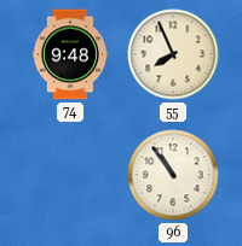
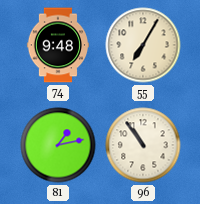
55: 7:56 -> 7:05
81: none -> 1:13
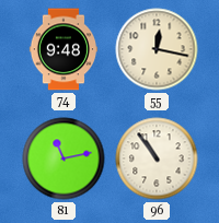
55: 7:05 -> 12:17
81: 1:13 -> 11:13
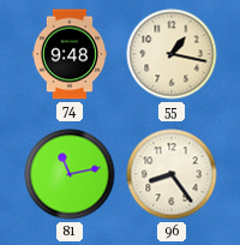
55: 12:17 -> 1:17
96: 10:54 -> 8:24
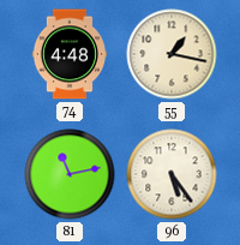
74: 9:48 -> 4:48
96: 8:24 -> 5:24
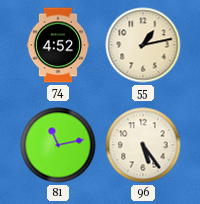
74: 4:48 -> 4:52
55: 1:17 -> 1:13
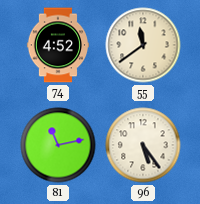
55: 1:13 -> 11:39
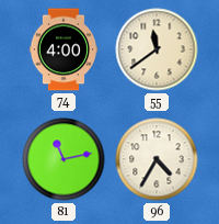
74: 4:52 -> 4:00
96: 5:24 -> 4:35
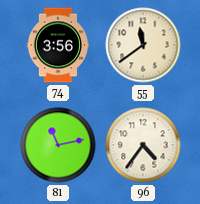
74: 4:00 -> 3:56
96: 4:35 -> 4:36
